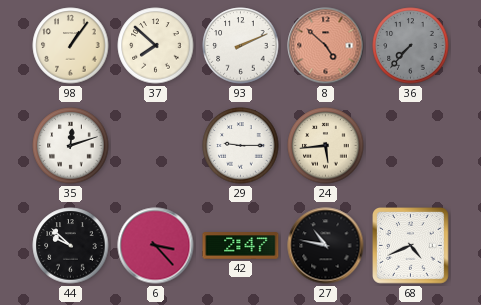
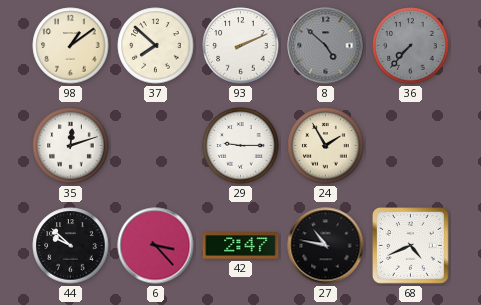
98: 1:06 -> 1:09
8 dial: salmon -> grey
24: 5:44 -> 1:55
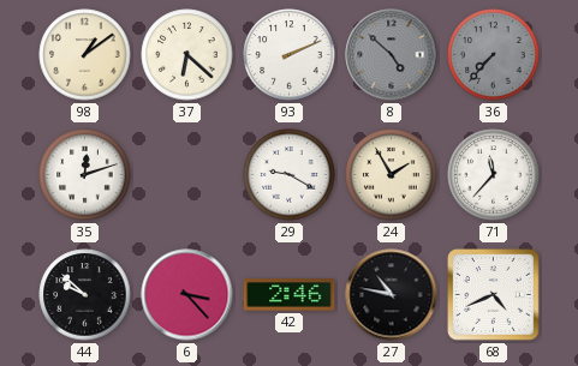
37: 7:52 -> 6:22
29: 9:15 -> 9:20
71: none -> 11:37
42: 2:47 -> 2:46
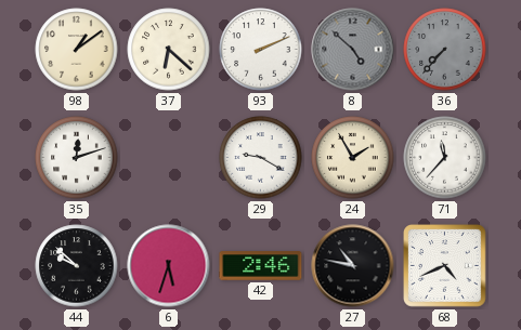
6: 3:23 -> 5:33
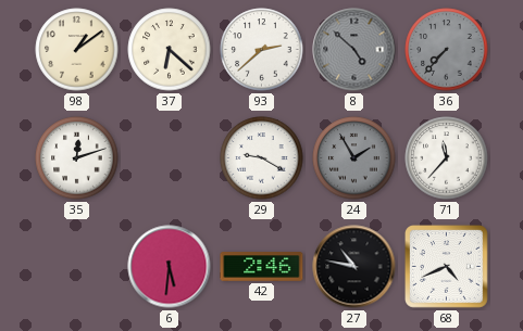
93: 2:11 -> 2:38
24 dial: cream -> grey
44: 9:52 -> none
6: 5:33 -> 5:31
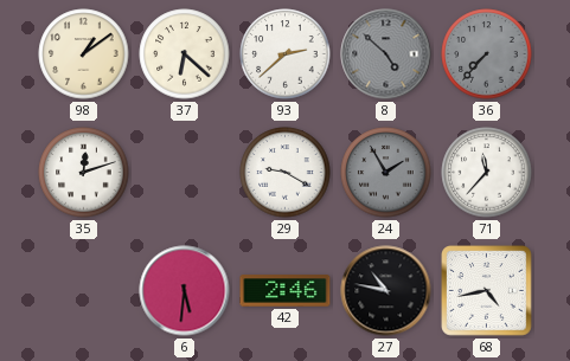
68: 4:41 -> 4:43
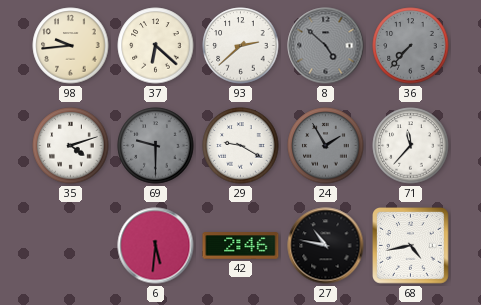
98: 1:09 -> 9:44
35: 12:12 -> 4:12
69: none -> 9:30
